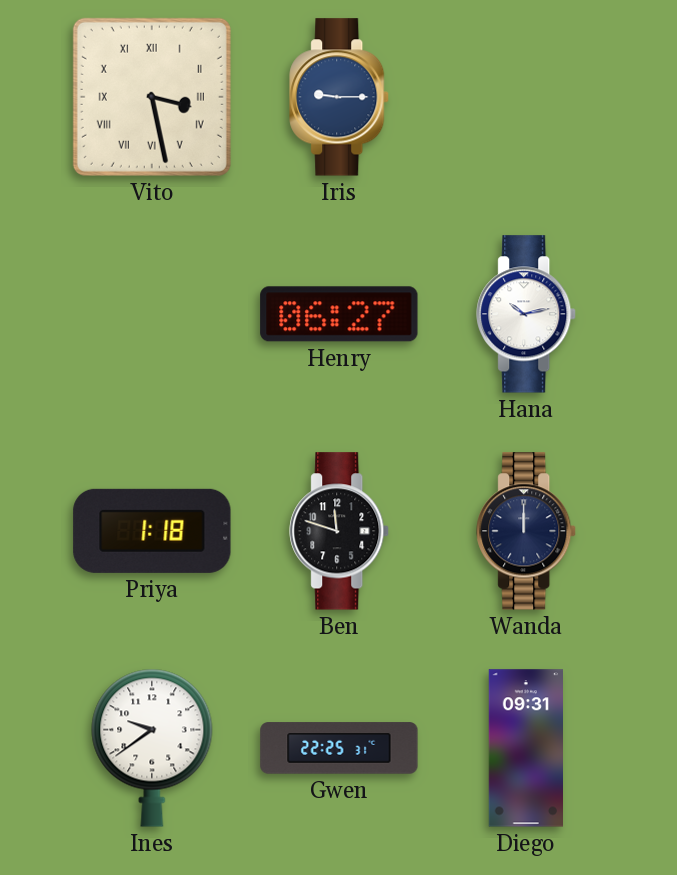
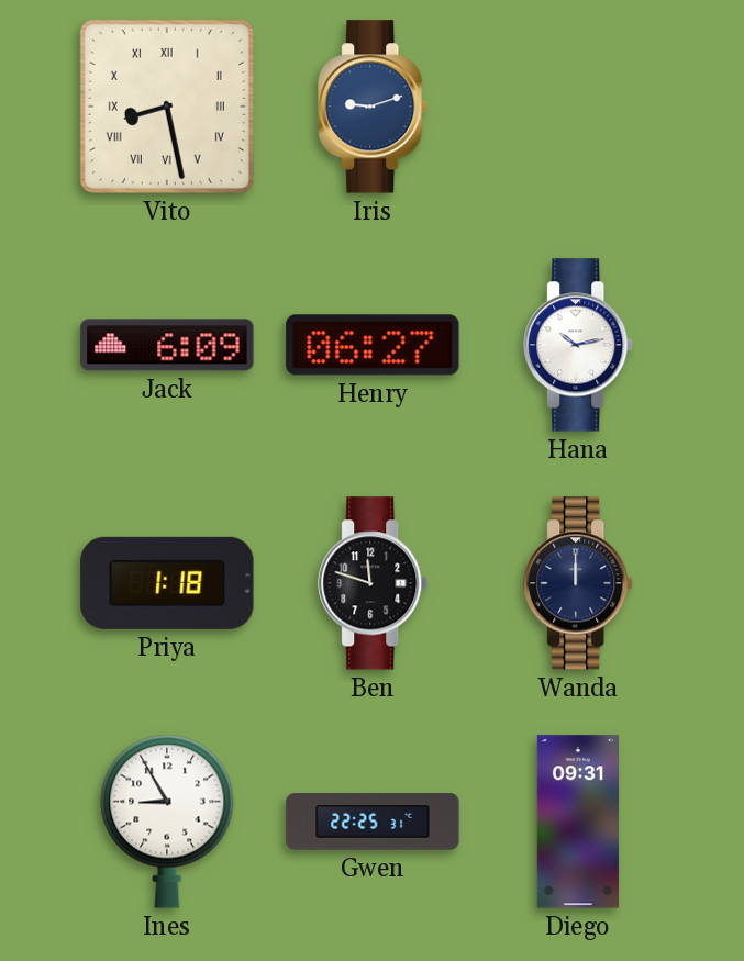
Vito: 3:28 -> 8:28
Iris: 9:15 -> 9:12
Jack: none -> 6:09
Ines: 9:39 -> 8:55
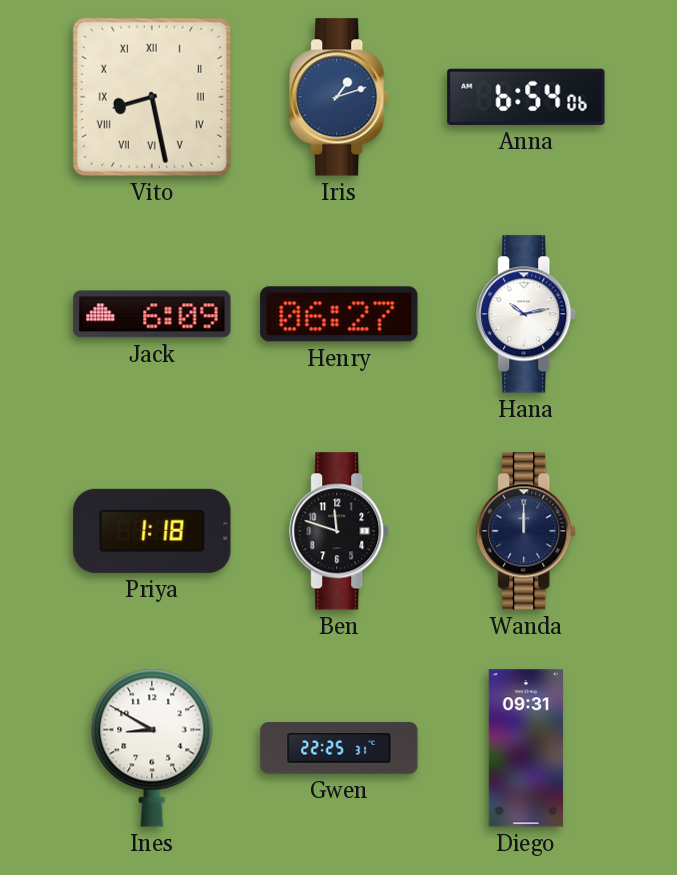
Iris: 9:12 -> 1:12
Anna: none -> 6:54
Ines: 8:55 -> 8:50
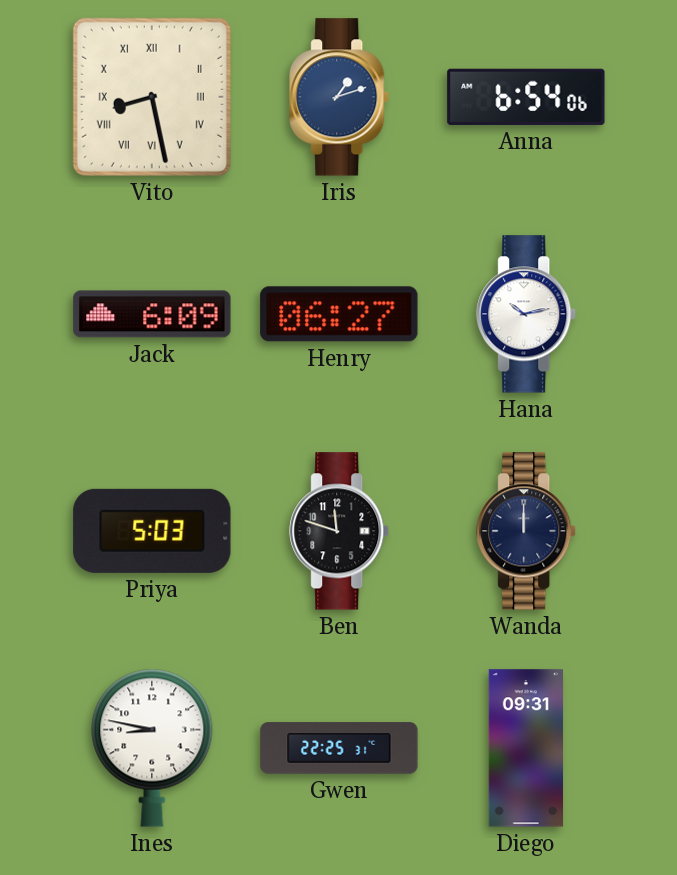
Priya: 1:18 -> 5:03
Ines: 8:50 -> 8:47
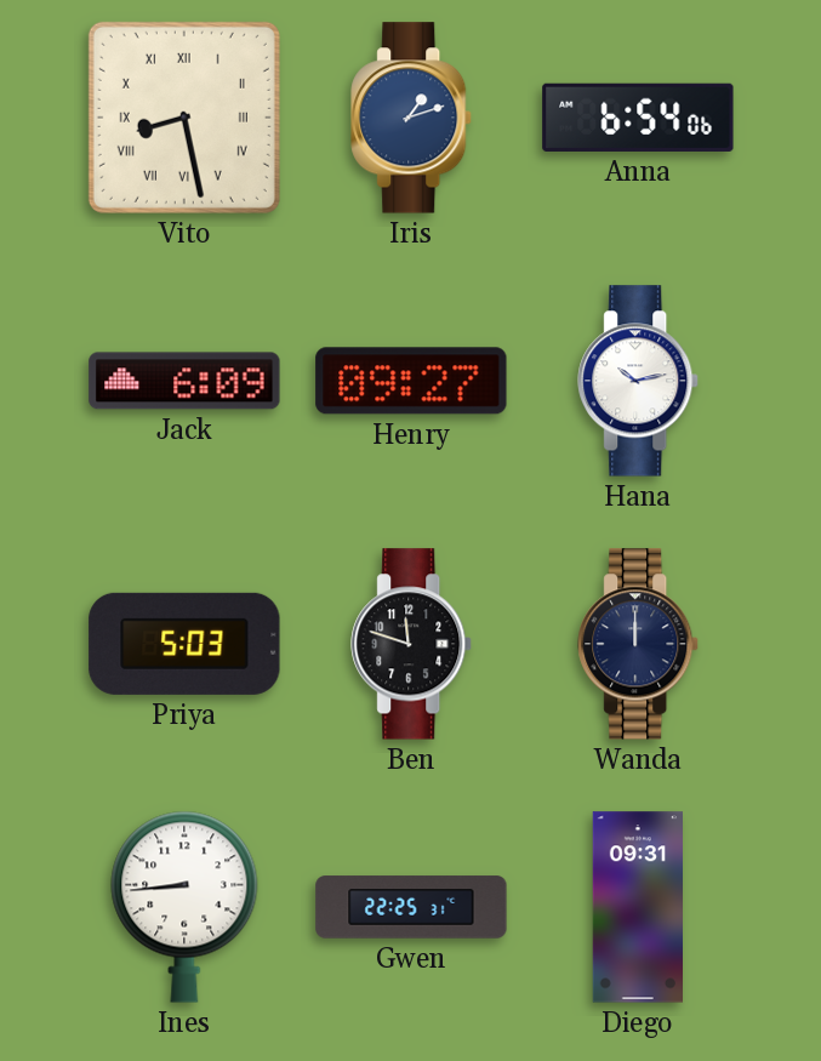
Henry: 06:27 -> 09:27
Ines: 8:47 -> 8:44
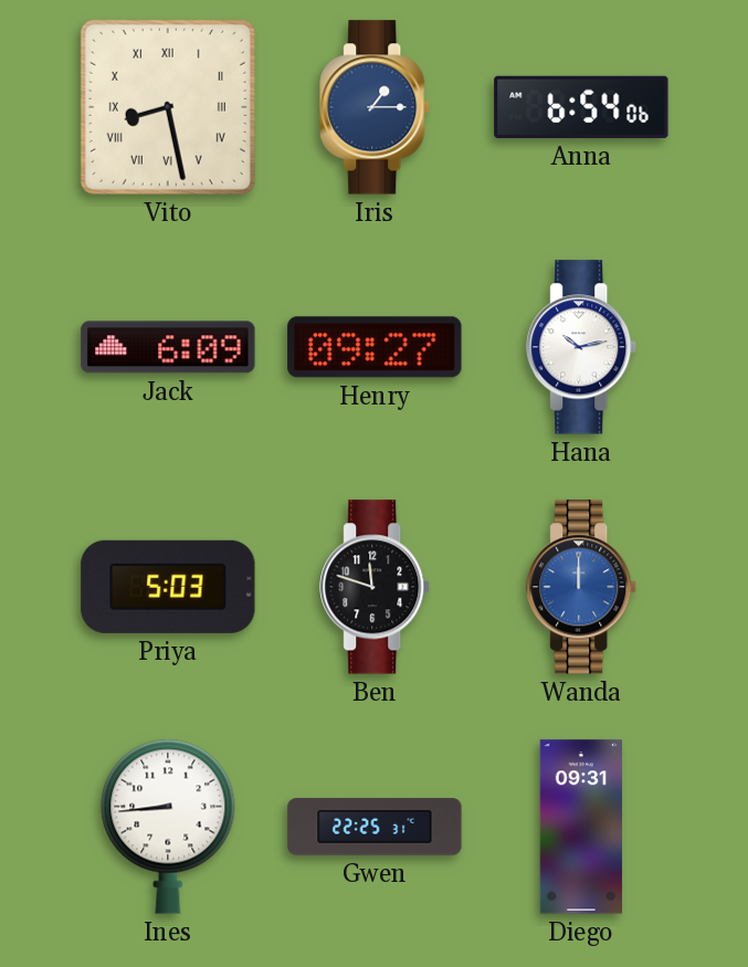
Iris: 1:12 -> 1:15
Wanda dial: navy -> blue
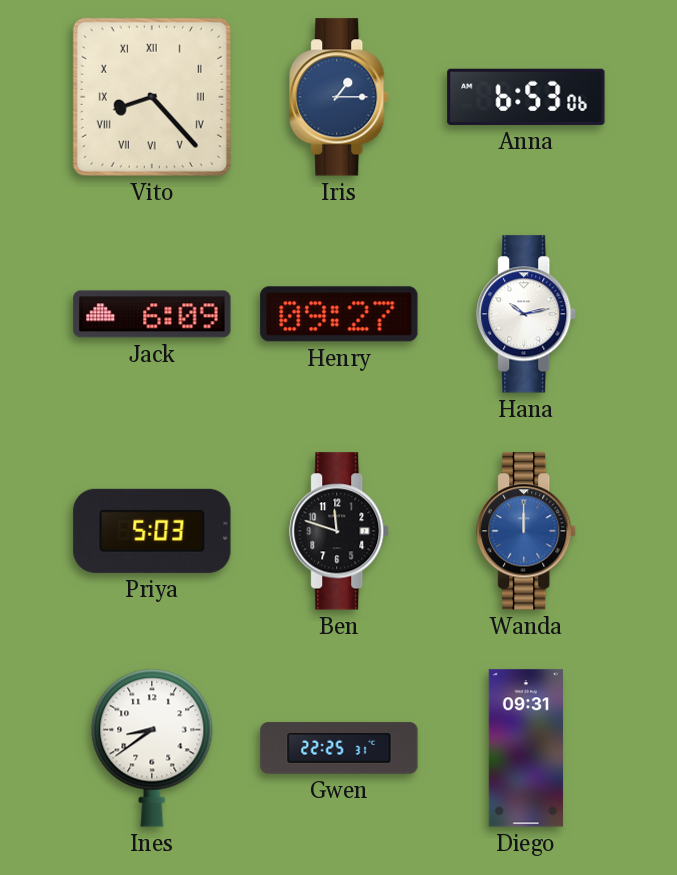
Vito: 8:28 -> 8:23
Anna: 6:54 -> 6:53
Ines: 8:44 -> 8:39
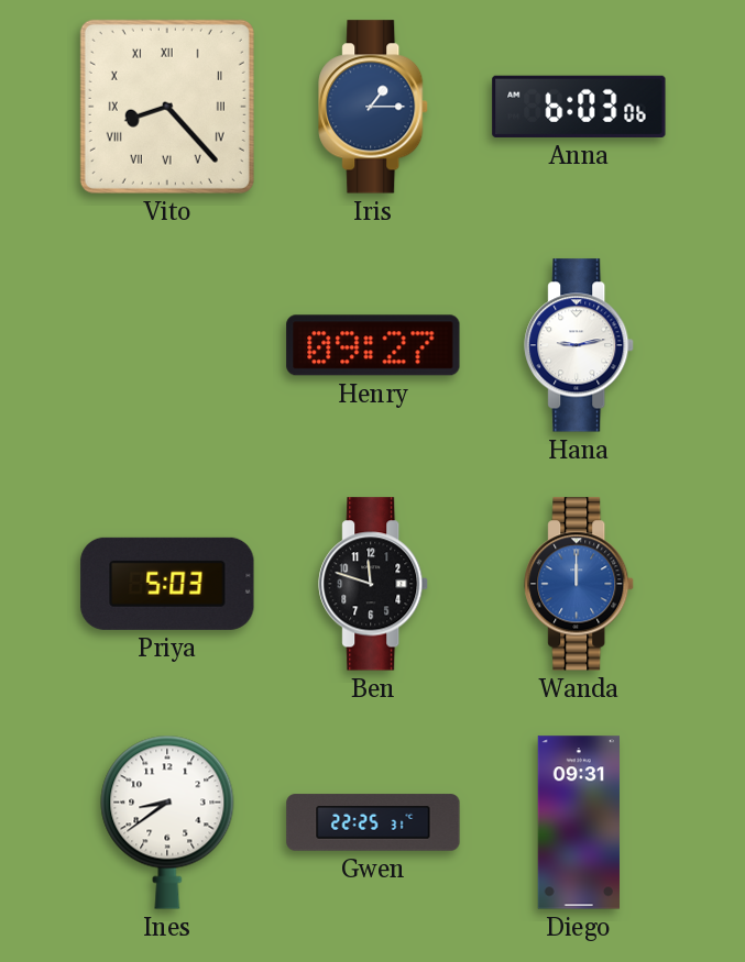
Anna: 6:53 -> 6:03
Jack: 6:09 -> none
Hana: 10:13 -> 9:13
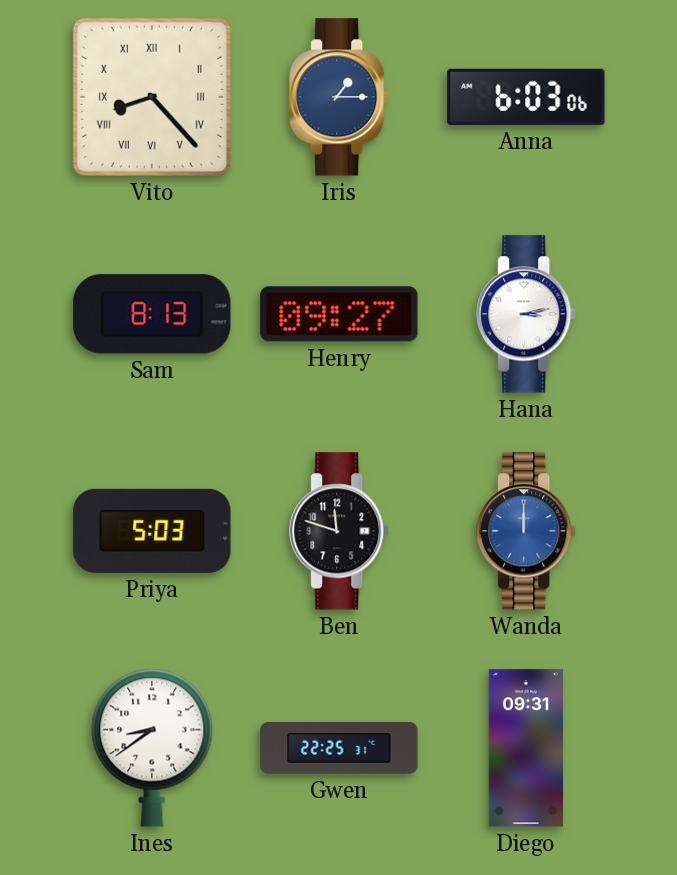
Sam: none -> 8:13
Hana: 9:13 -> 3:13
